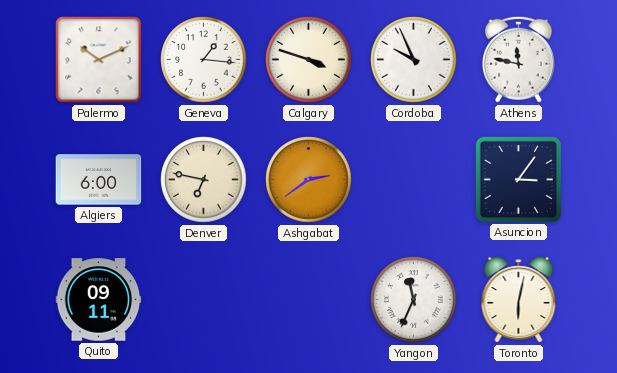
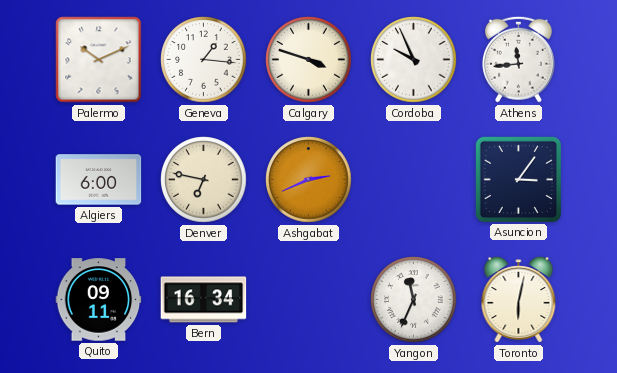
Athens: 11:47 -> 11:44
Ashgabat: 2:39 -> 2:41
Bern: none -> 16:34
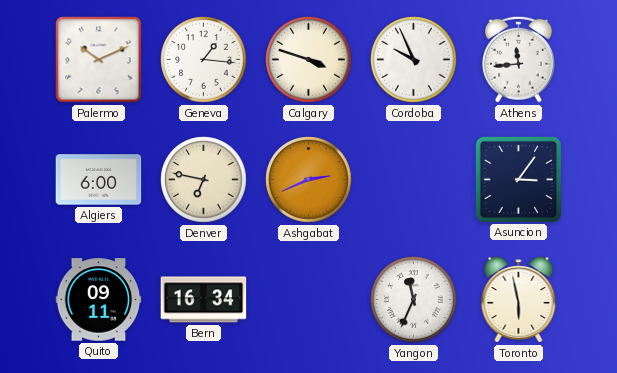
Toronto: 6:02 -> 5:58
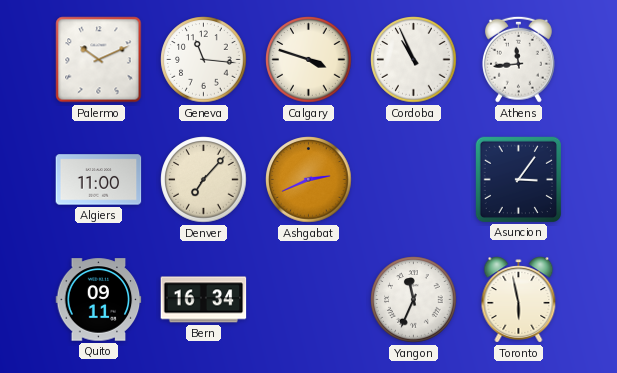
Geneva: 1:16 -> 11:16
Cordoba: 9:56 -> 10:56
Algiers: 6:00 -> 11:00
Denver: 6:47 -> 7:07
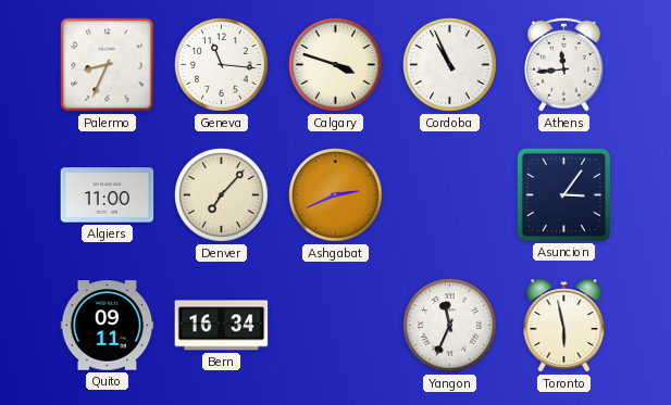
Palermo: 10:11 -> 8:34
